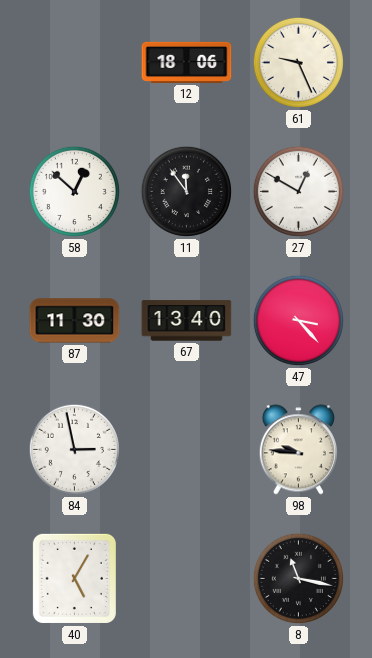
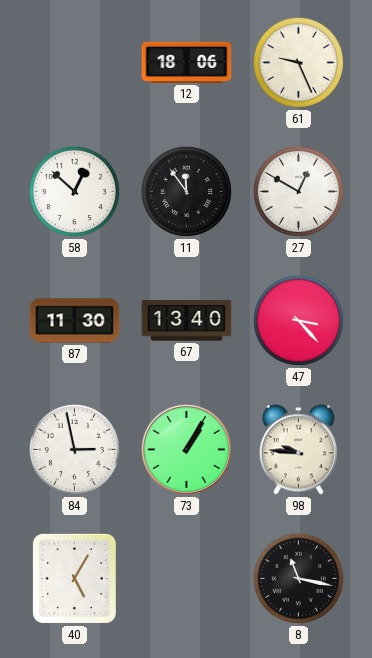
73: none -> 1:05
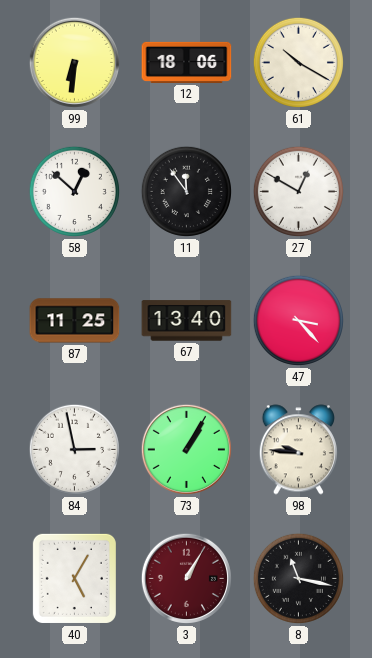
99: none -> 6:31
61: 9:26 -> 10:20
87: 11:30 -> 11:25
3: none -> 1:05
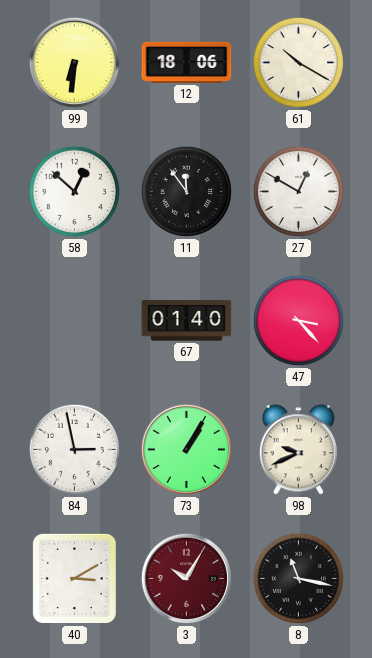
87: 11:25 -> none
67: 13:40 -> 01:40
98: 9:46 -> 9:41
40: 5:05 -> 3:10
3: 1:05 -> 10:05
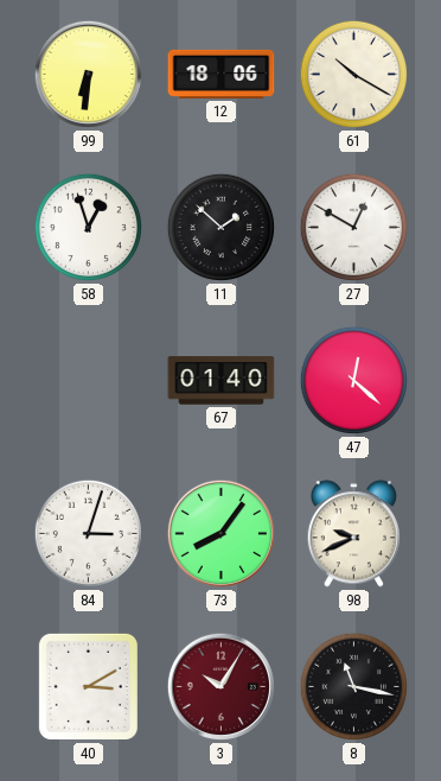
58: 12:52 -> 12:57
11: 11:54 -> 1:52
47: 3:23 -> 12:22
84: 2:58 -> 3:03
73: 1:05 -> 8:06
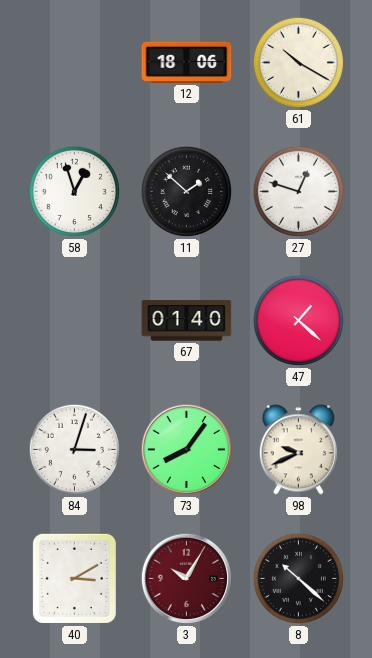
99: 6:31 -> none
27: 12:50 -> 12:48
47: 12:22 -> 1:22
8: 11:17 -> 10:22
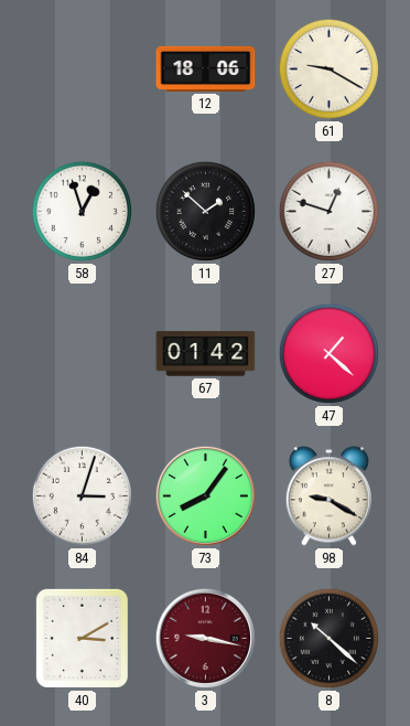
61: 10:20 -> 9:20
67: 01:40 -> 01:42
98: 9:41 -> 9:20
3: 10:05 -> 9:17
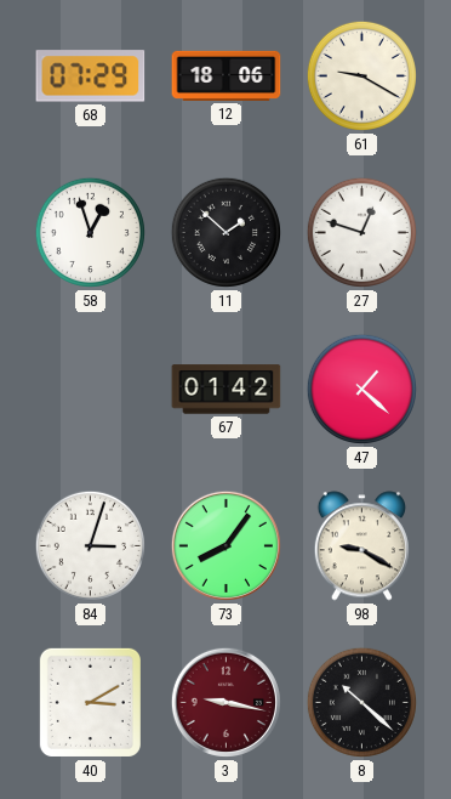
68: none -> 07:29
